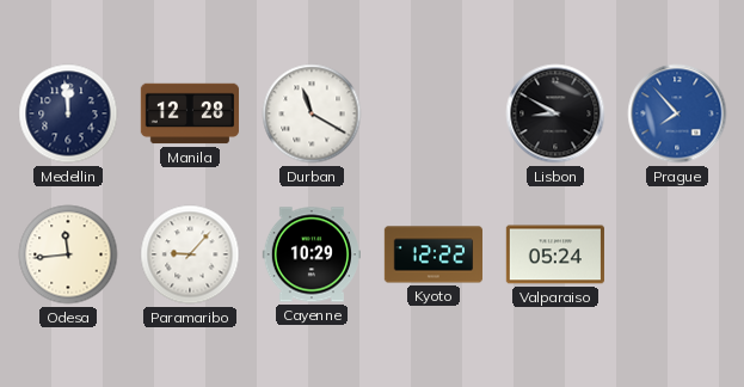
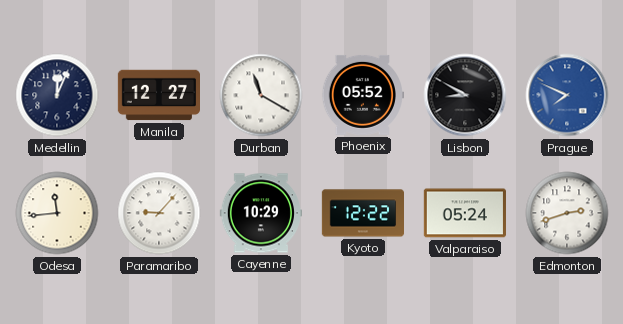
Medellin: 11:59 -> 12:04
Manila: 12:28 -> 12:27
Phoenix: none -> 05:52
Prague: 7:53 -> 7:49
Edmonton: none -> 2:42
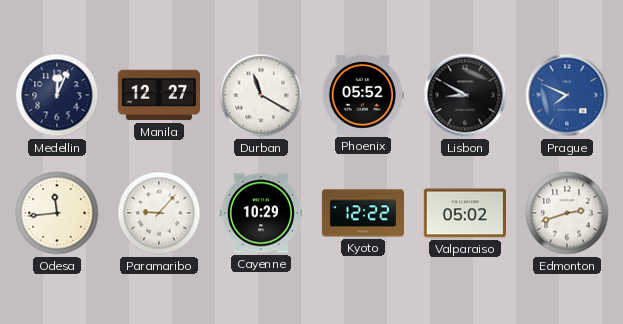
Valparaiso: 05:24 -> 05:02
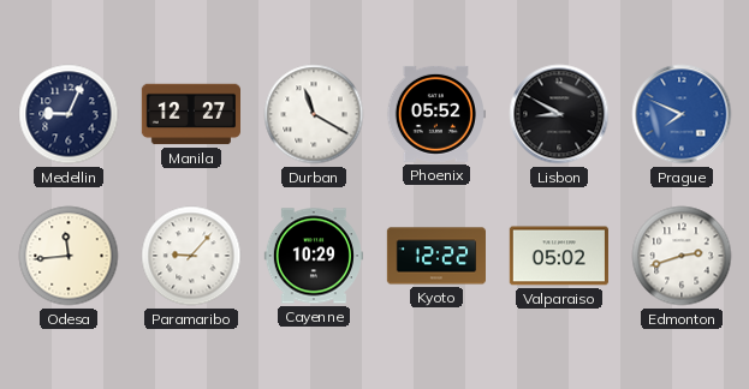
Medellin: 12:04 -> 9:04
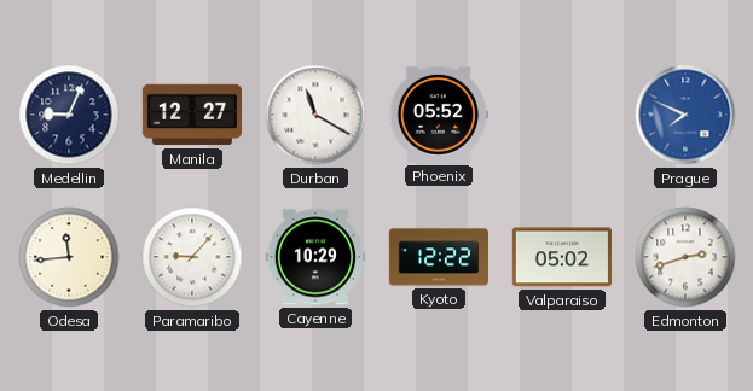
Lisbon: 8:50 -> none
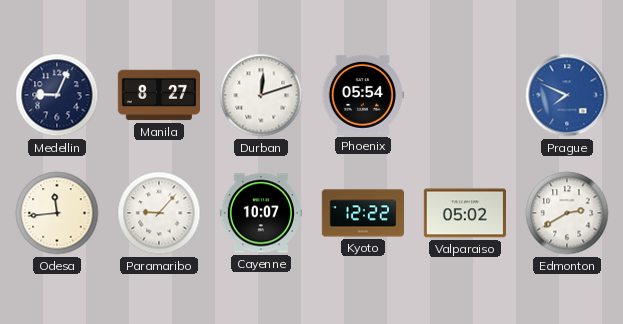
Manila: 12:27 -> 8:27
Durban: 11:20 -> 12:12
Phoenix: 05:52 -> 05:54
Cayenne: 10:29 -> 10:07
Edmonton: 2:42 -> 2:40
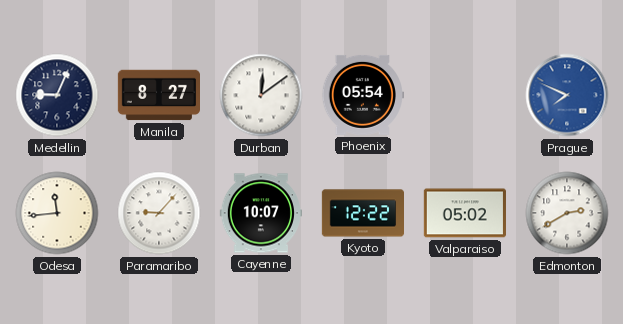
Durban: 12:12 -> 12:09
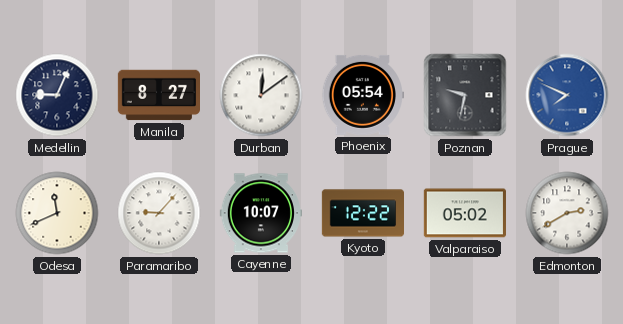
Poznan: none -> 9:32
Odesa: 11:44 -> 11:41
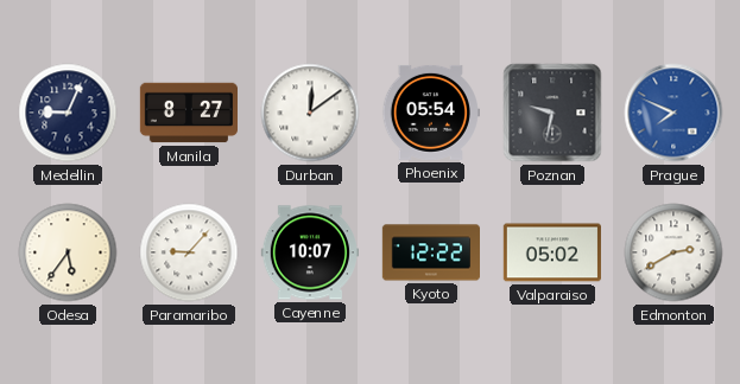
Odesa: 11:41 -> 5:36
